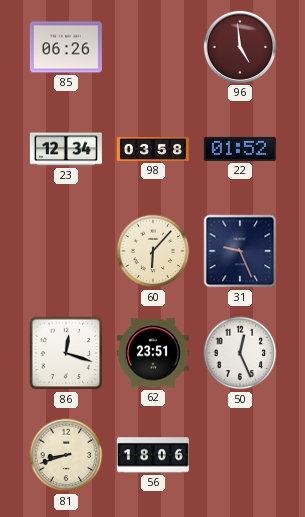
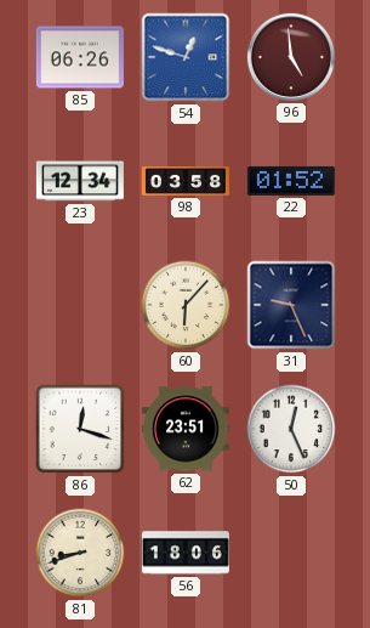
54: none -> 12:48
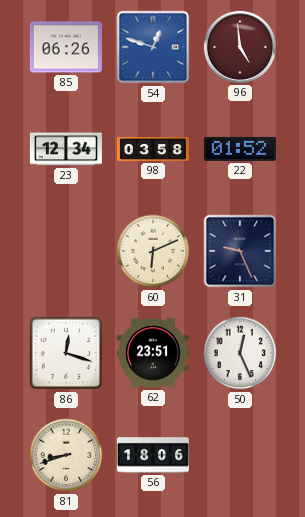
60: 6:07 -> 6:11
